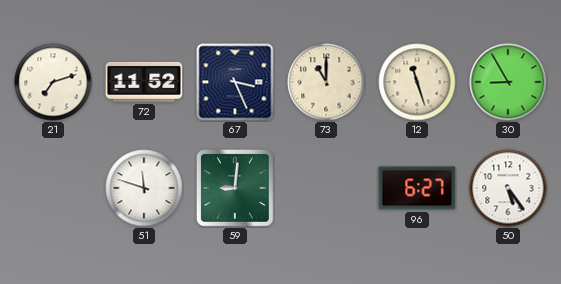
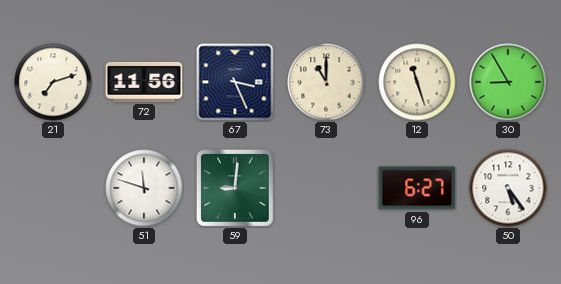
72: 11:52 -> 11:56
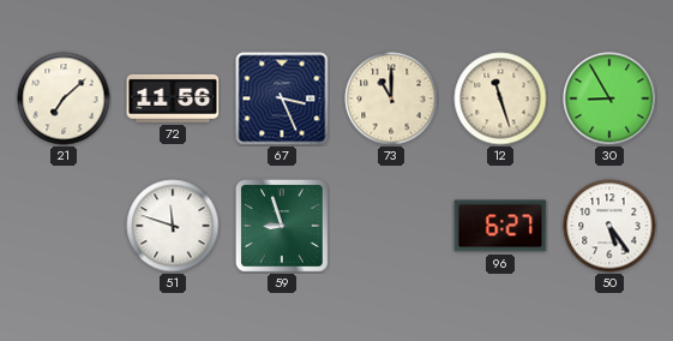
21: 7:12 -> 7:08
59: 9:01 -> 8:57
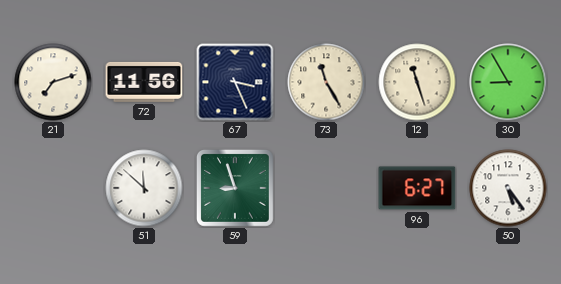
21: 7:08 -> 7:12
73: 11:00 -> 11:25
51: 11:48 -> 11:52
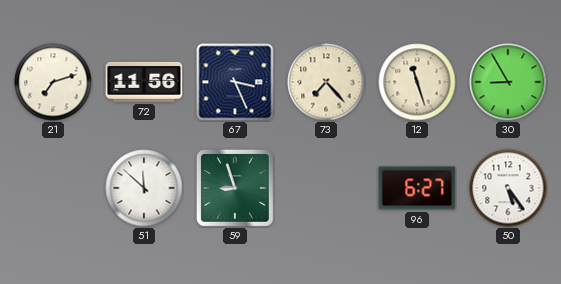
73: 11:25 -> 7:23
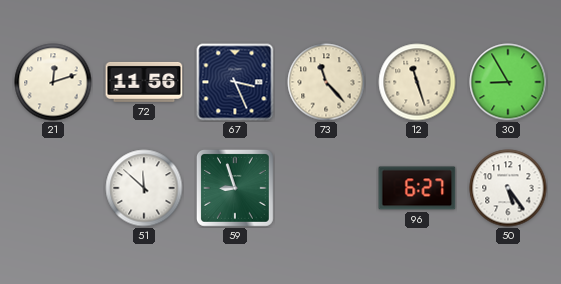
21: 7:12 -> 12:12
73: 7:23 -> 11:23
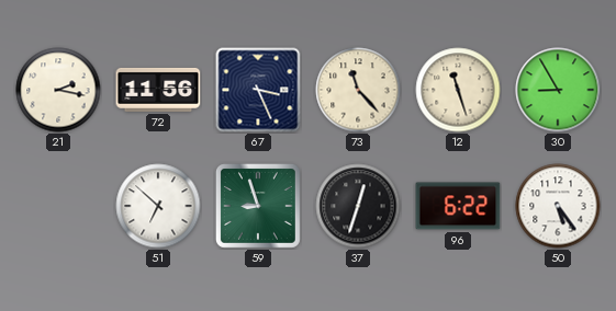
21: 12:12 -> 2:17
51: 11:52 -> 6:52
37: none -> 12:33
96: 6:27 -> 6:22
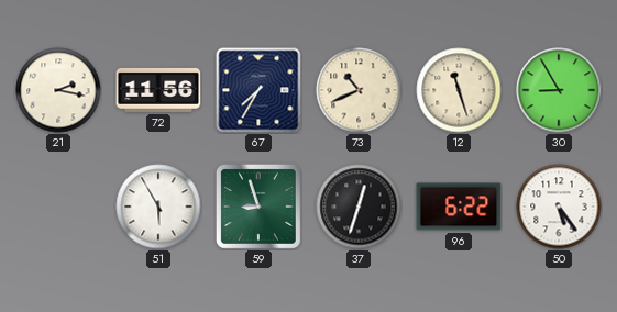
67: 3:26 -> 7:35
73: 11:23 -> 10:41
51: 6:52 -> 5:55
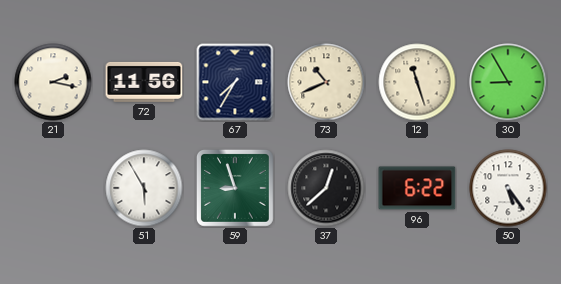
37: 12:33 -> 12:38
